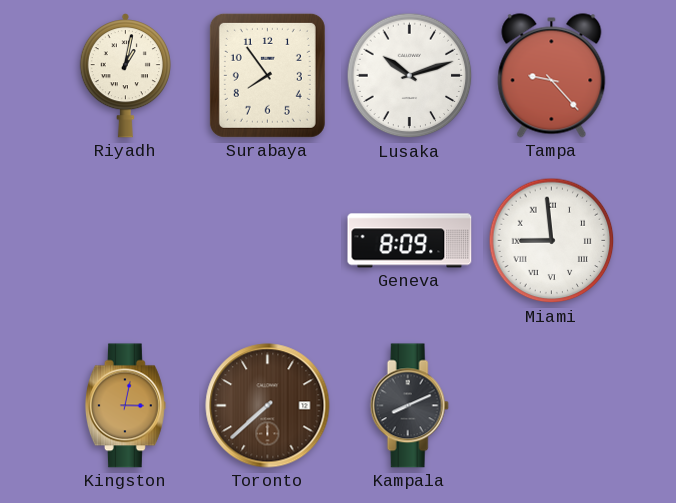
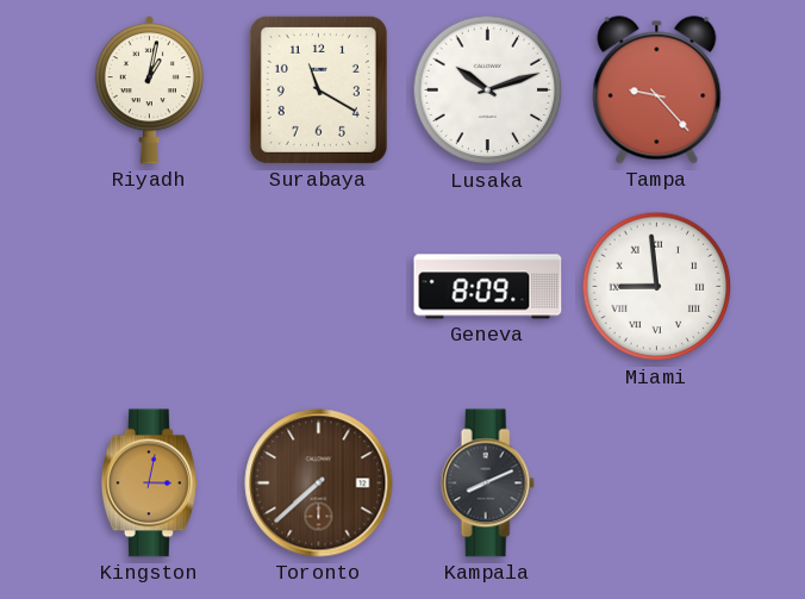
Surabaya: 7:54 -> 11:20
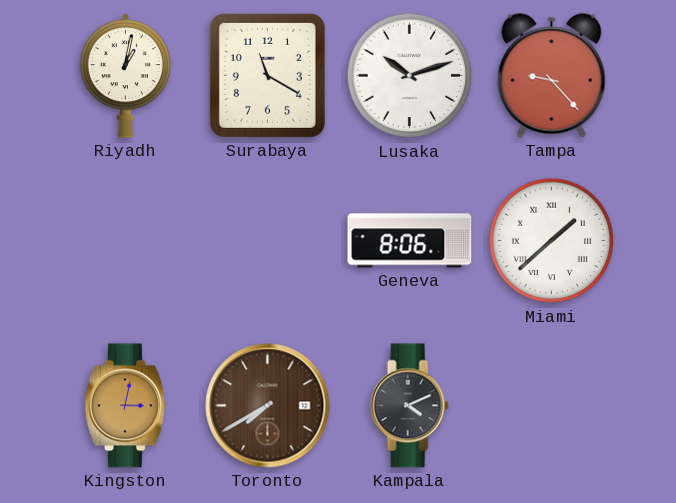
Geneva: 8:09 -> 8:06
Miami: 8:59 -> 1:38
Toronto: 7:38 -> 7:40
Kampala: 8:11 -> 4:11
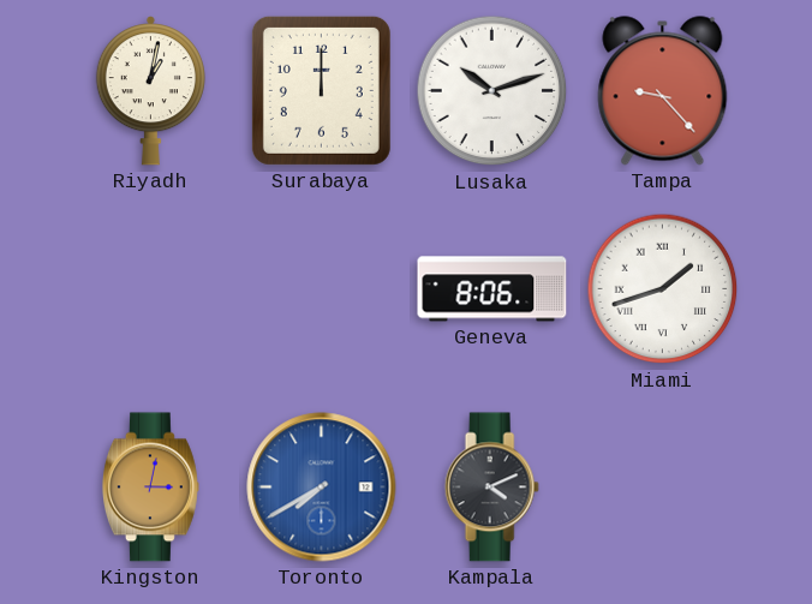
Surabaya: 11:20 -> 12:00
Miami: 1:38 -> 1:42
Toronto dial: brown -> blue
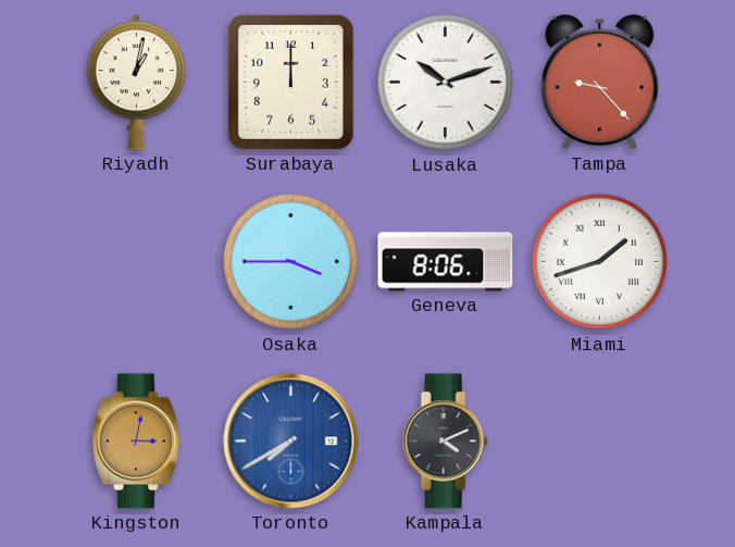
Osaka: none -> 3:45
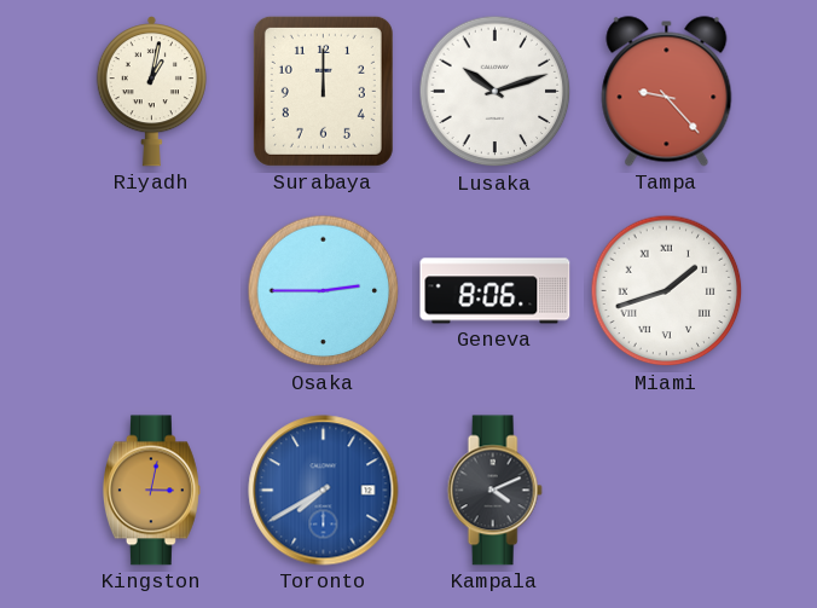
Osaka: 3:45 -> 2:45
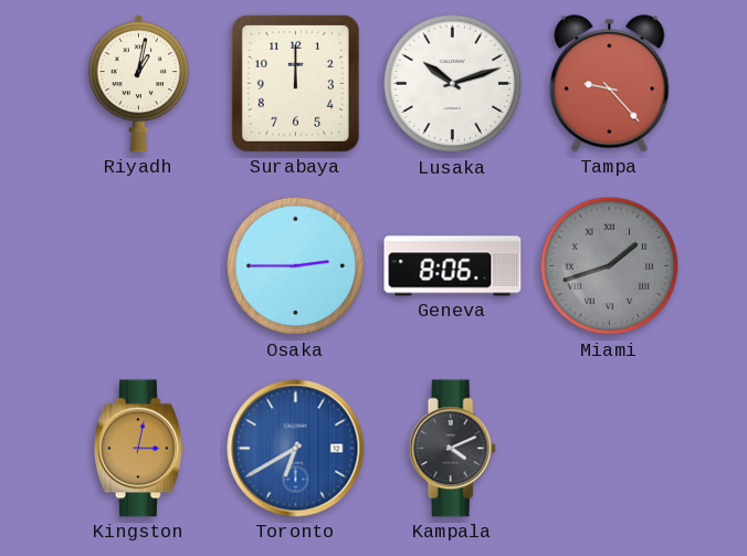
Miami dial: white -> grey
Toronto: 7:40 -> 6:40
